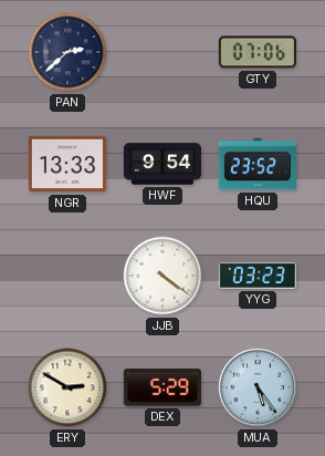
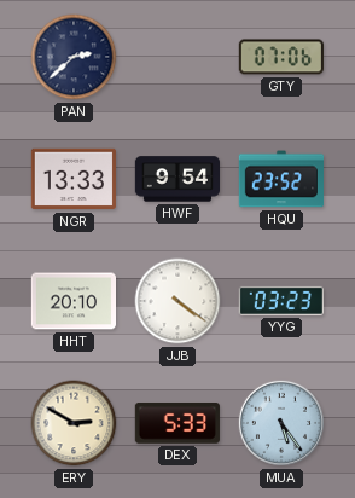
HHT: none -> 20:10
DEX: 5:29 -> 5:33
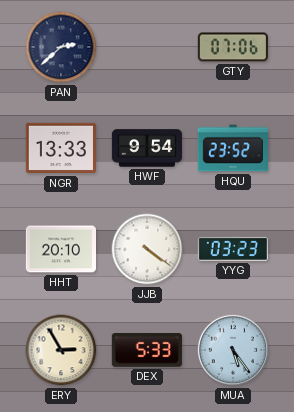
ERY: 2:50 -> 2:55
